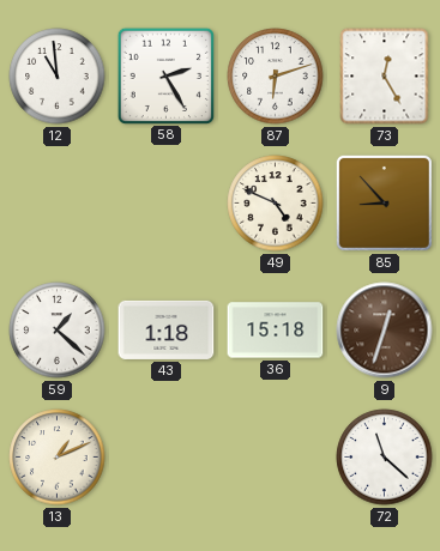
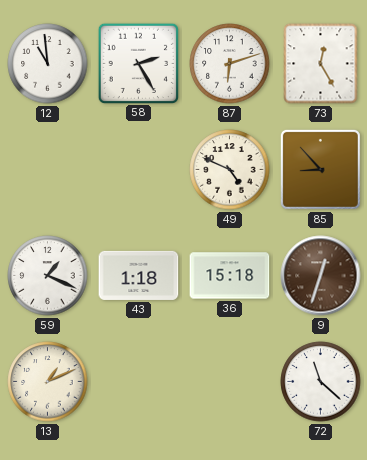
59: 1:22 -> 1:19
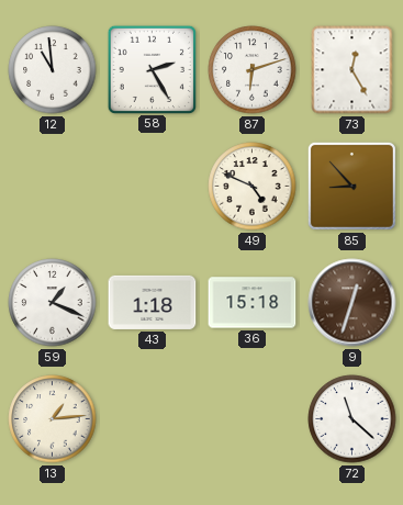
13: 1:11 -> 1:14
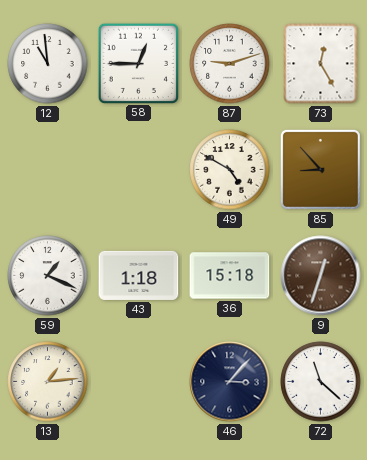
58: 2:25 -> 12:45
87: 6:12 -> 9:12
49: 4:49 -> 4:50
46: none -> 3:07
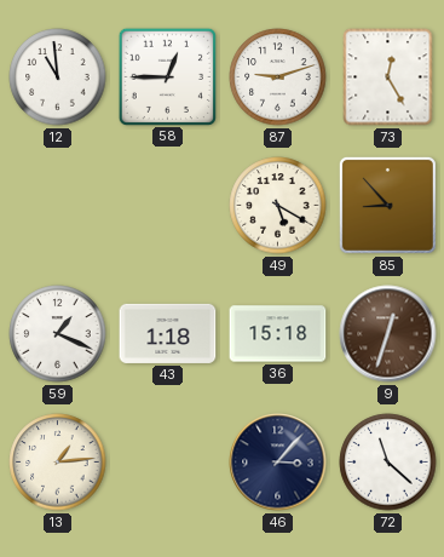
49: 4:50 -> 5:20
